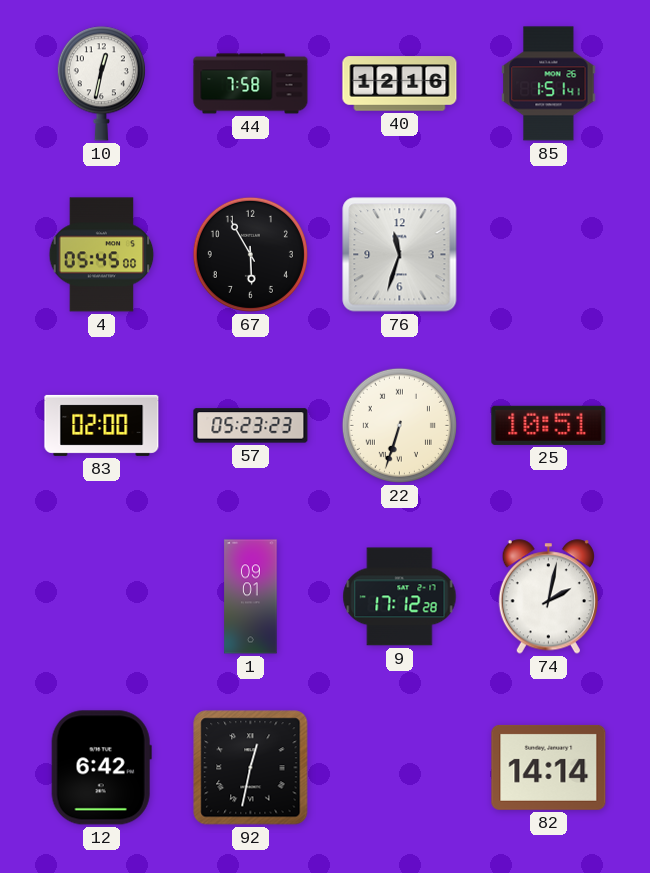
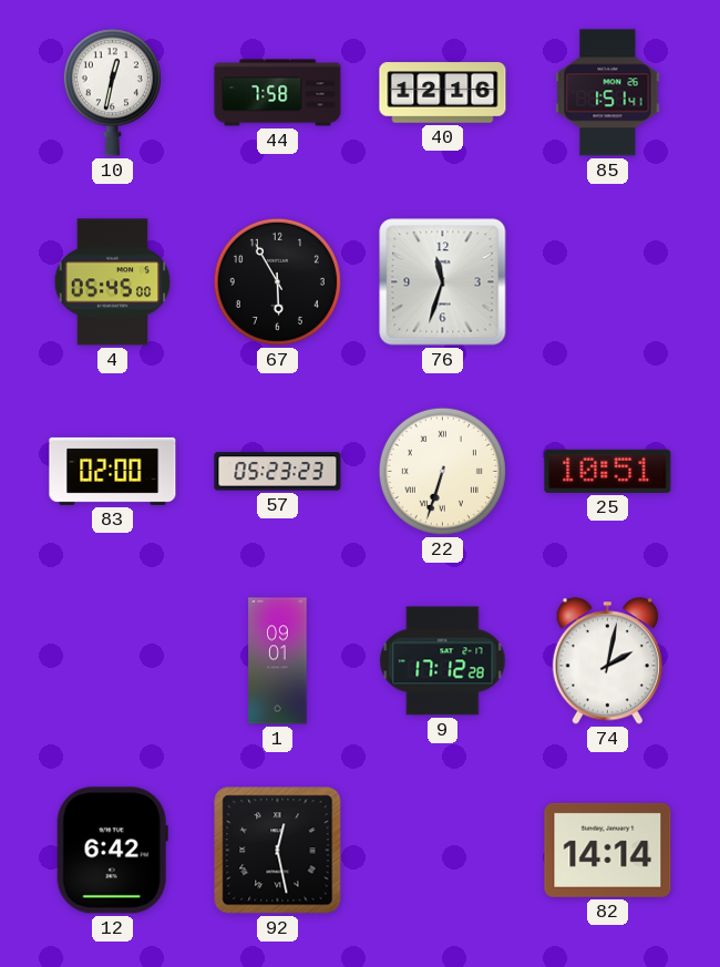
92: 12:32 -> 12:28
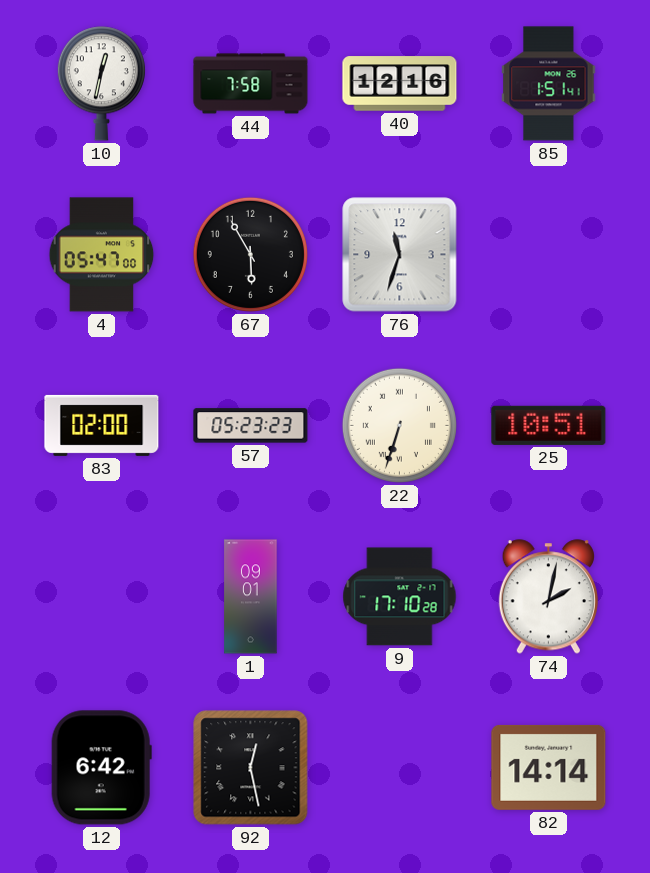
4: 05:45 -> 05:47
9: 17:12 -> 17:10
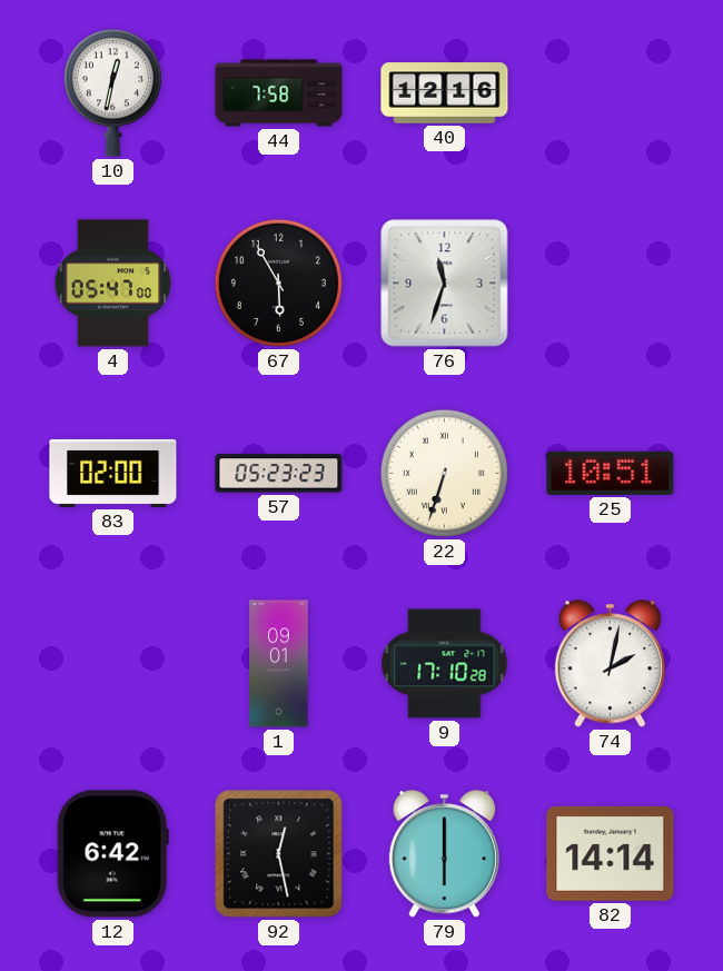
85: 1:51 -> none
79: none -> 6:00
